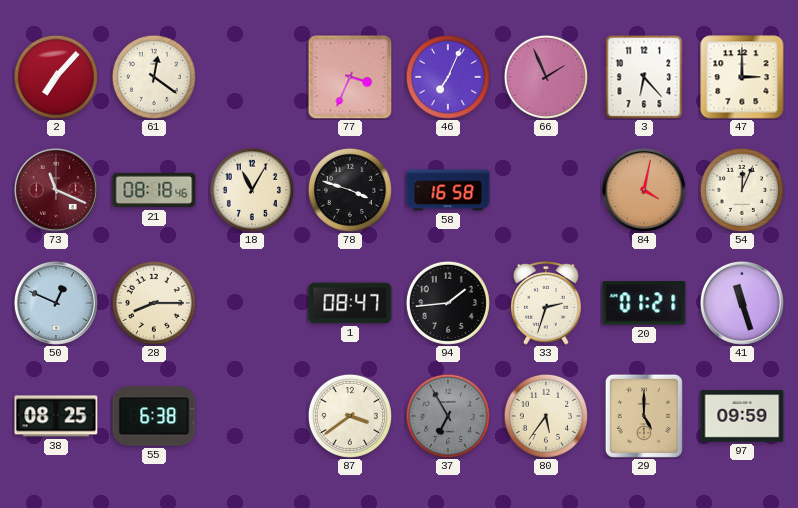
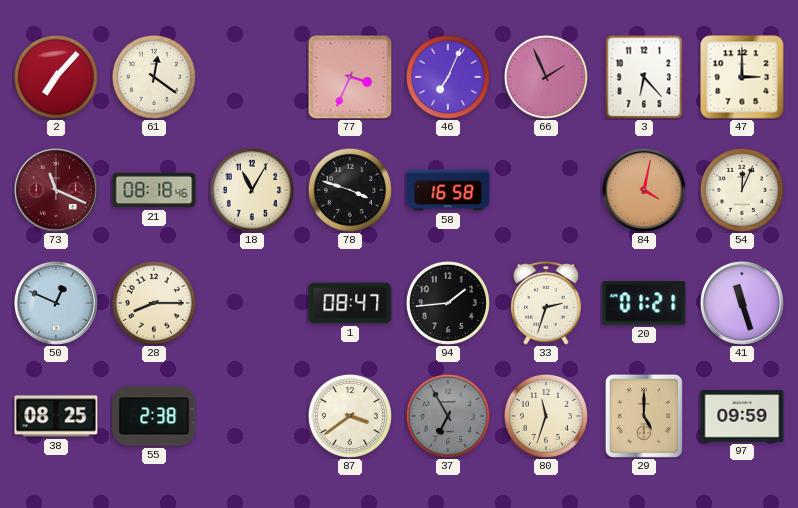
55: 6:38 -> 2:38
80: 5:36 -> 11:33
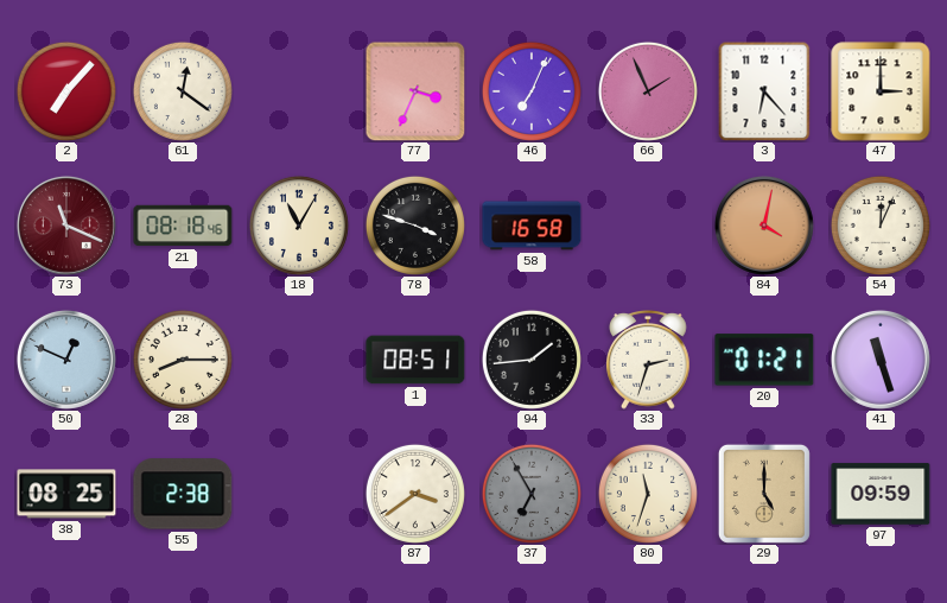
1: 08:47 -> 08:51
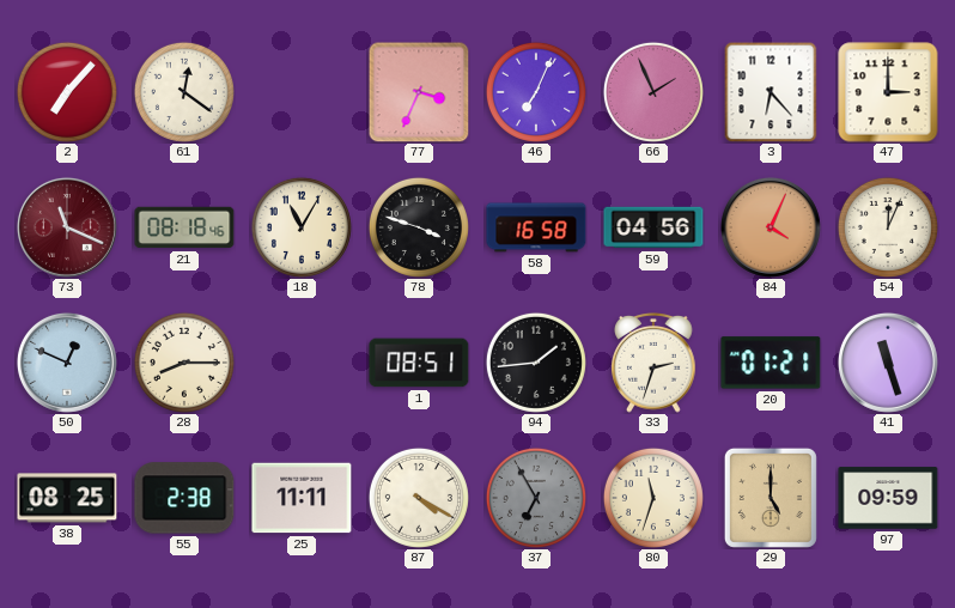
59: none -> 04:56
84: 4:02 -> 4:04
25: none -> 11:11
87: 3:39 -> 4:20
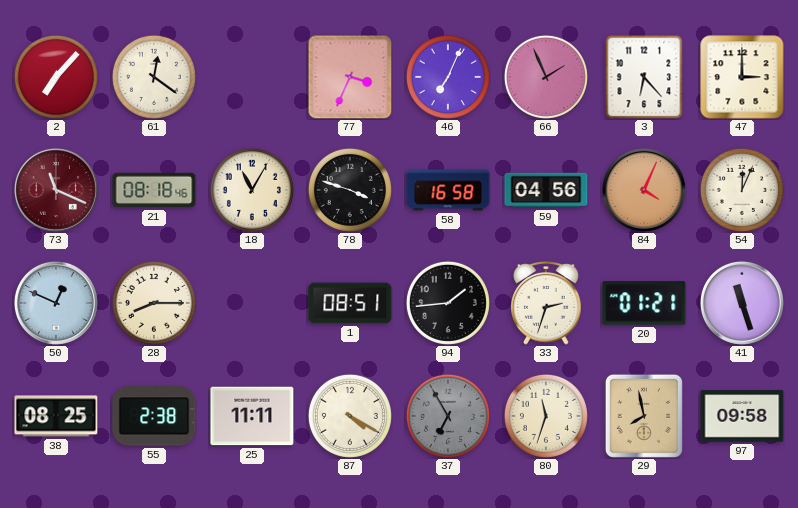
29: 5:00 -> 7:58
97: 09:59 -> 09:58
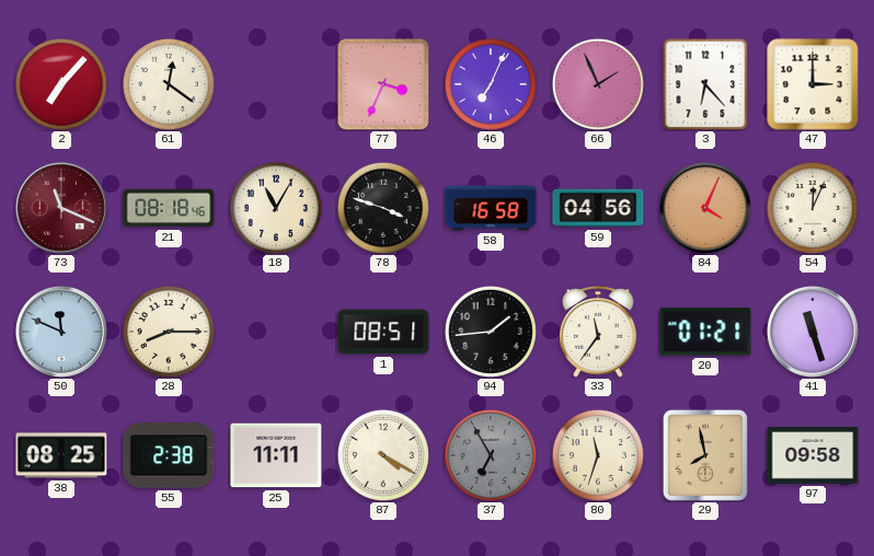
50: 12:49 -> 11:49
33: 2:33 -> 11:36
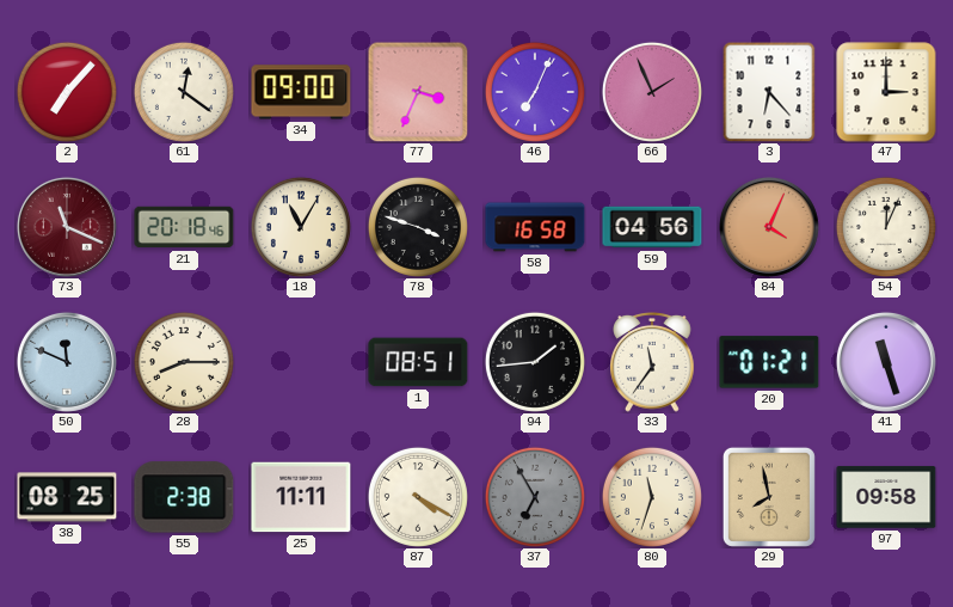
34: none -> 09:00
21: 08:18 -> 20:18
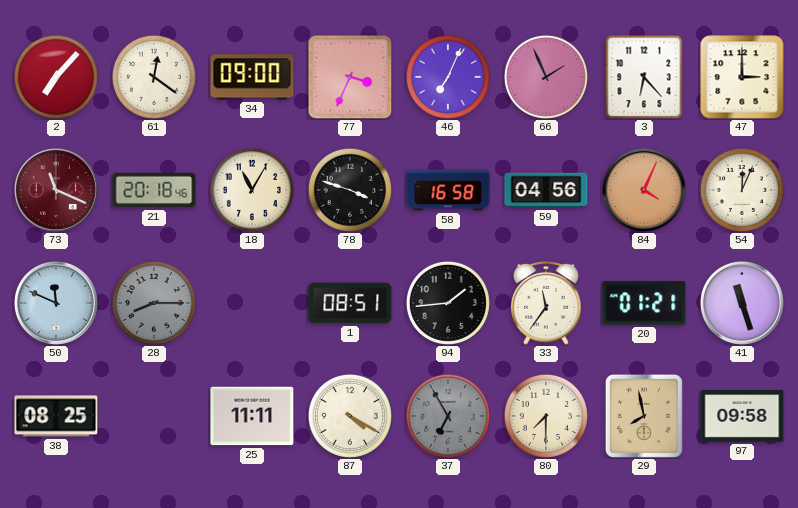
28 dial: cream -> grey
55: 2:38 -> none
80: 11:33 -> 7:30
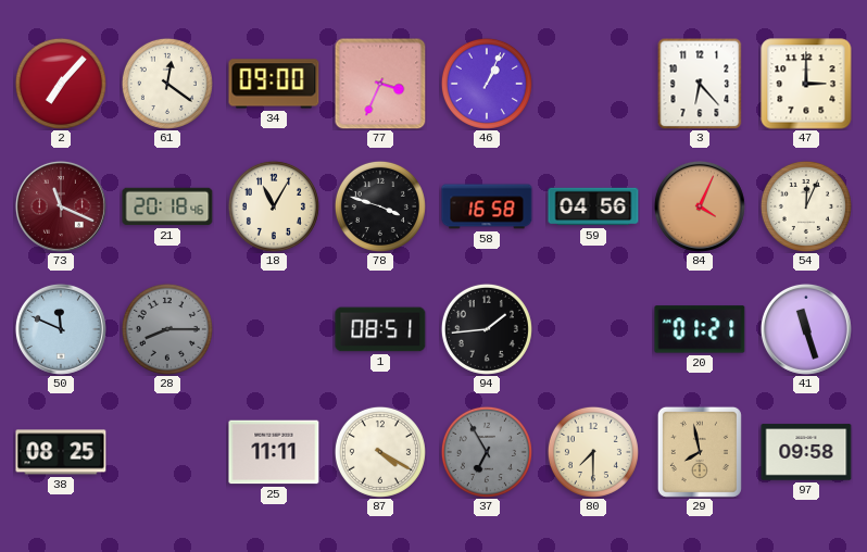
46: 7:04 -> 1:04
66: 1:56 -> none
33: 11:36 -> none
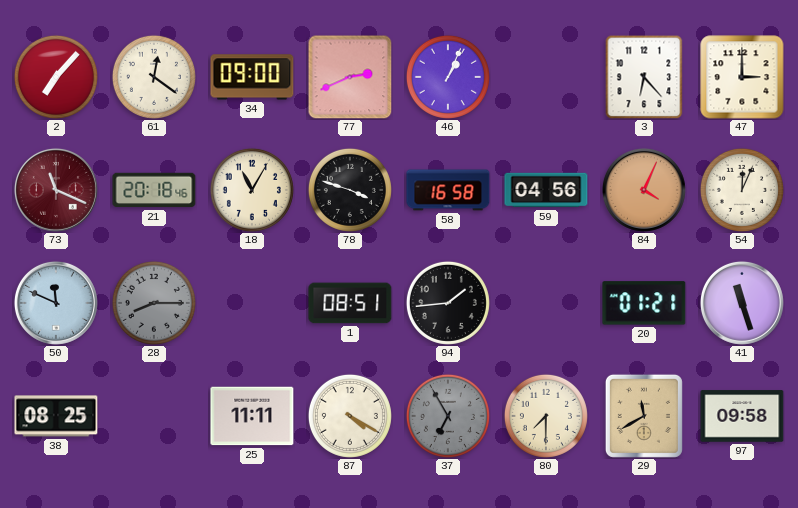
77: 3:34 -> 2:41
29: 7:58 -> 11:40
